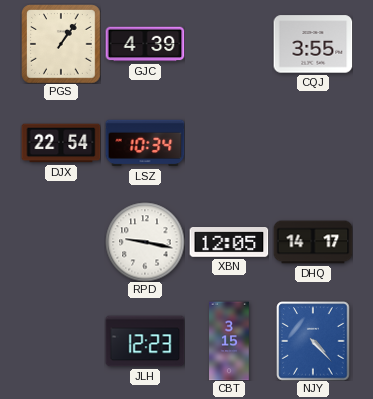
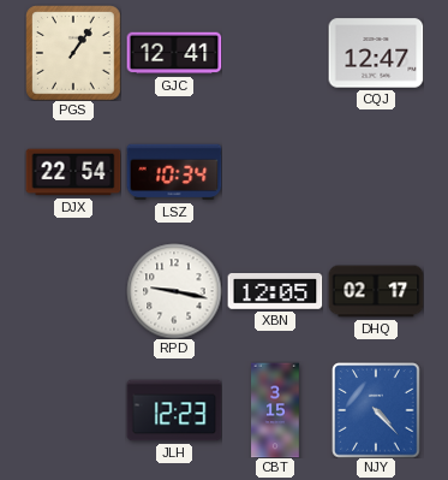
GJC: 4:39 -> 12:41
CQJ: 3:55 -> 12:47
DHQ: 14:17 -> 02:17
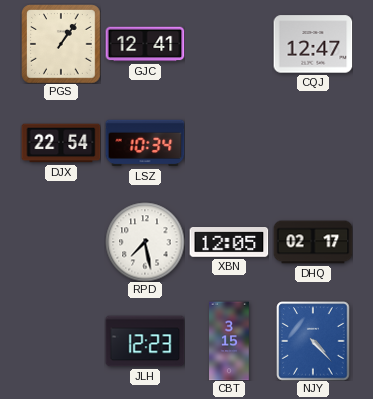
RPD: 9:17 -> 7:28
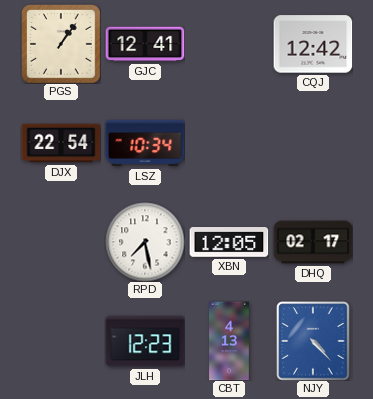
CQJ: 12:47 -> 12:42
CBT: 3:15 -> 4:13
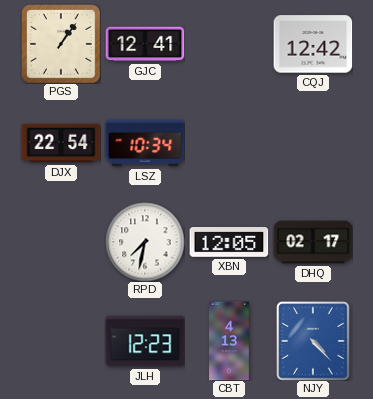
RPD: 7:28 -> 7:32
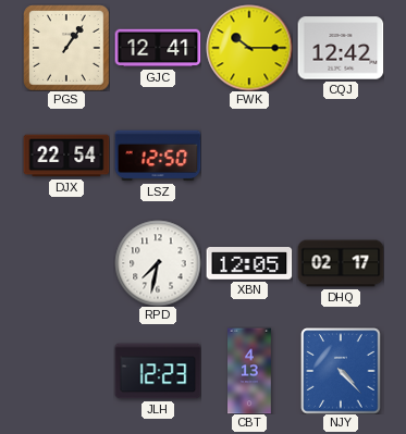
FWK: none -> 10:15
LSZ: 10:34 -> 12:50
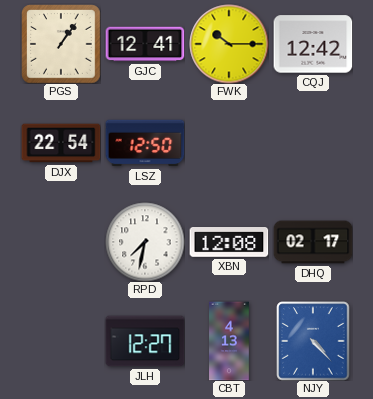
XBN: 12:05 -> 12:08
JLH: 12:23 -> 12:27
